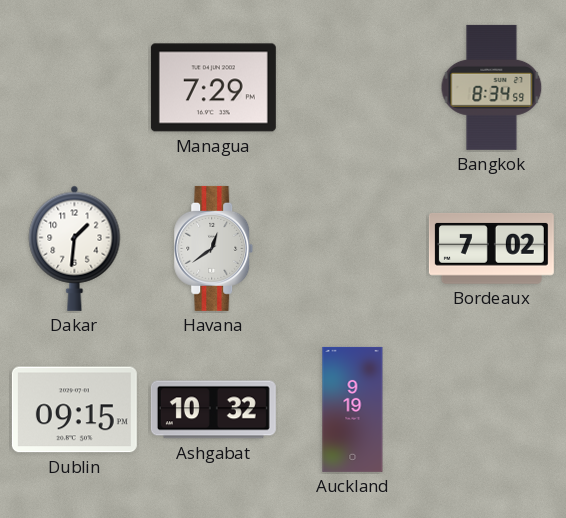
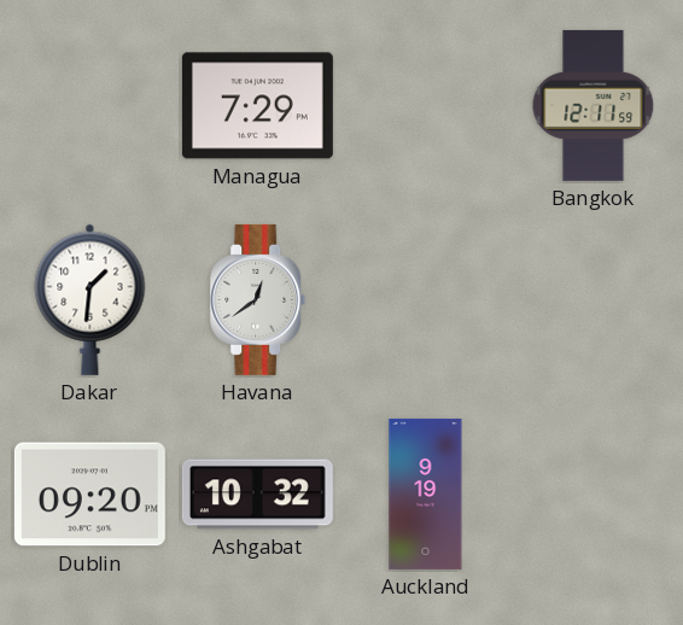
Bangkok: 8:34 -> 12:11
Bordeaux: 7:02 -> none
Dublin: 09:15 -> 09:20
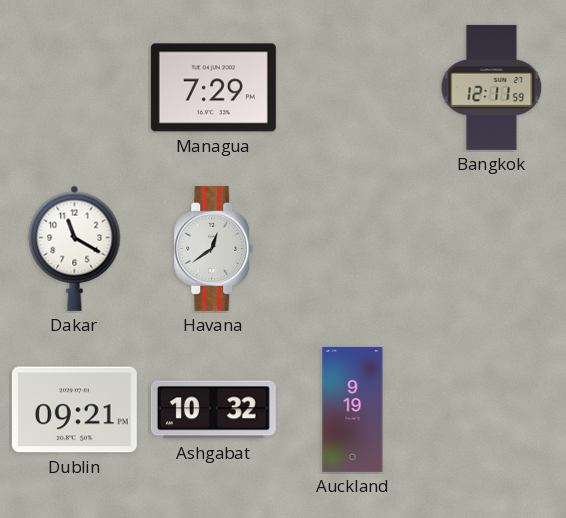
Dakar: 1:31 -> 11:20
Dublin: 09:20 -> 09:21
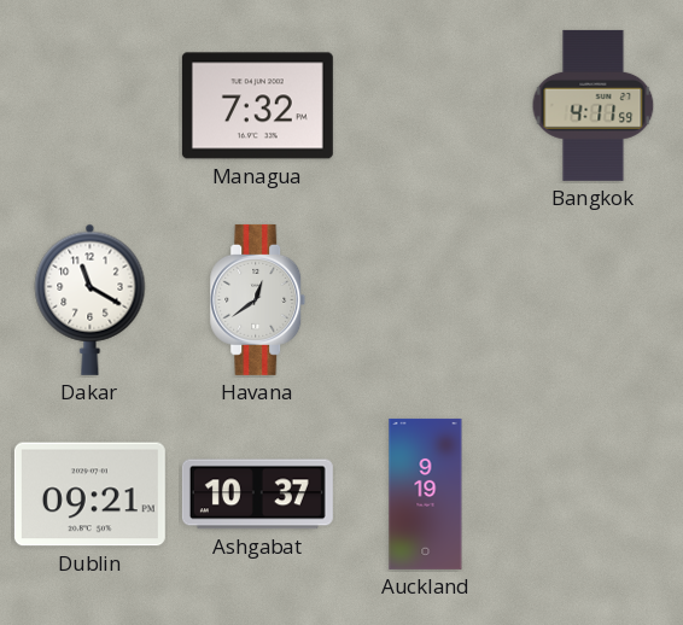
Managua: 7:29 -> 7:32
Bangkok: 12:11 -> 4:11
Ashgabat: 10:32 -> 10:37
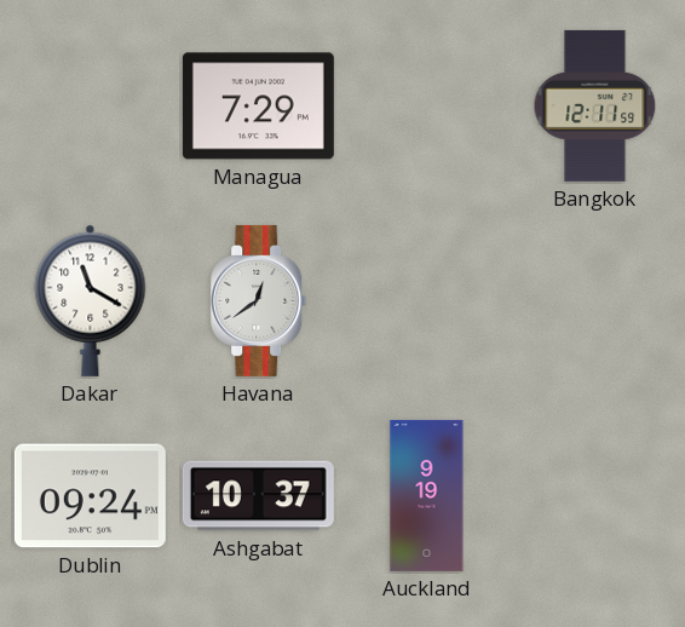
Managua: 7:32 -> 7:29
Bangkok: 4:11 -> 12:11
Dublin: 09:21 -> 09:24
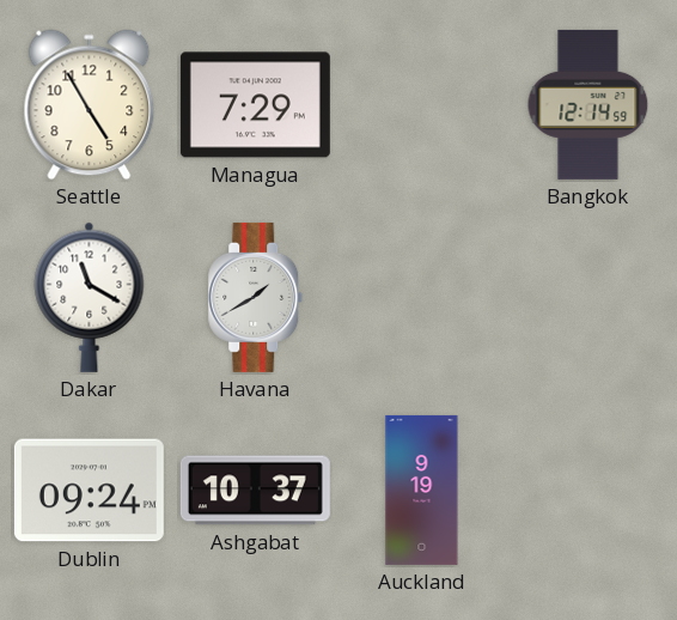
Seattle: none -> 4:55
Bangkok: 12:11 -> 12:14
Havana: 12:39 -> 1:40
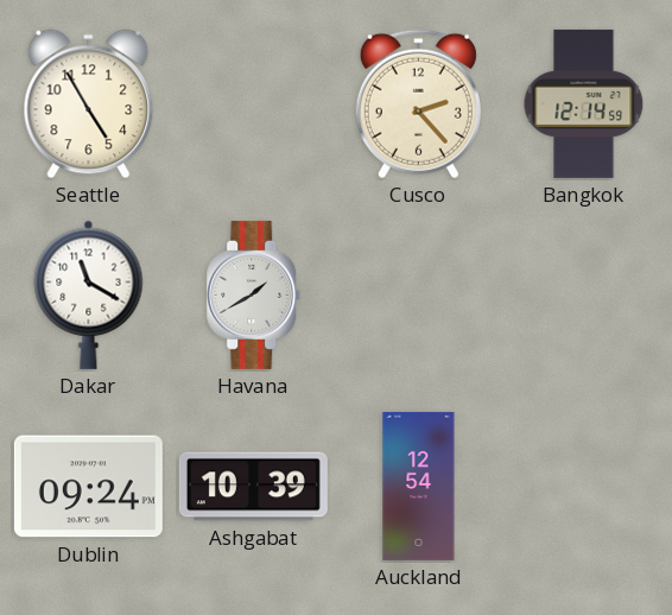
Managua: 7:29 -> none
Cusco: none -> 2:23
Ashgabat: 10:37 -> 10:39
Auckland: 9:19 -> 12:54
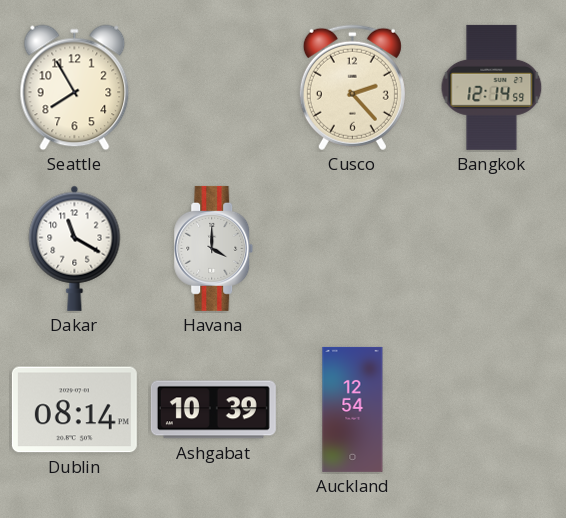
Seattle: 4:55 -> 7:55
Havana: 1:40 -> 4:00
Dublin: 09:24 -> 08:14
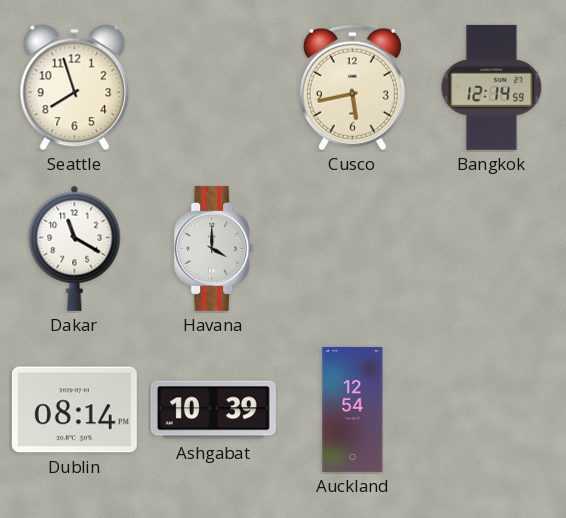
Seattle: 7:55 -> 7:57
Cusco: 2:23 -> 5:43
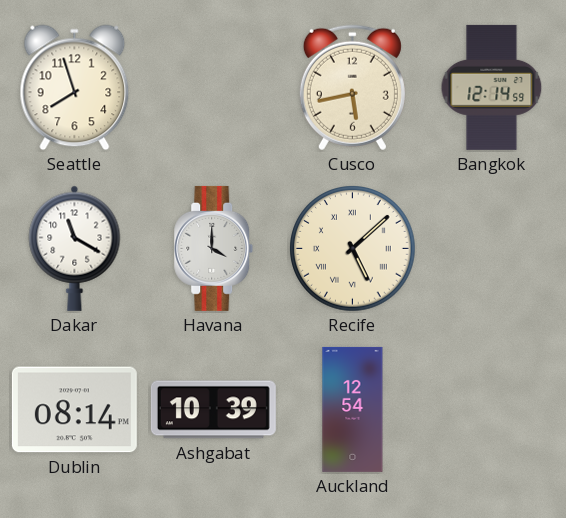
Recife: none -> 5:08
